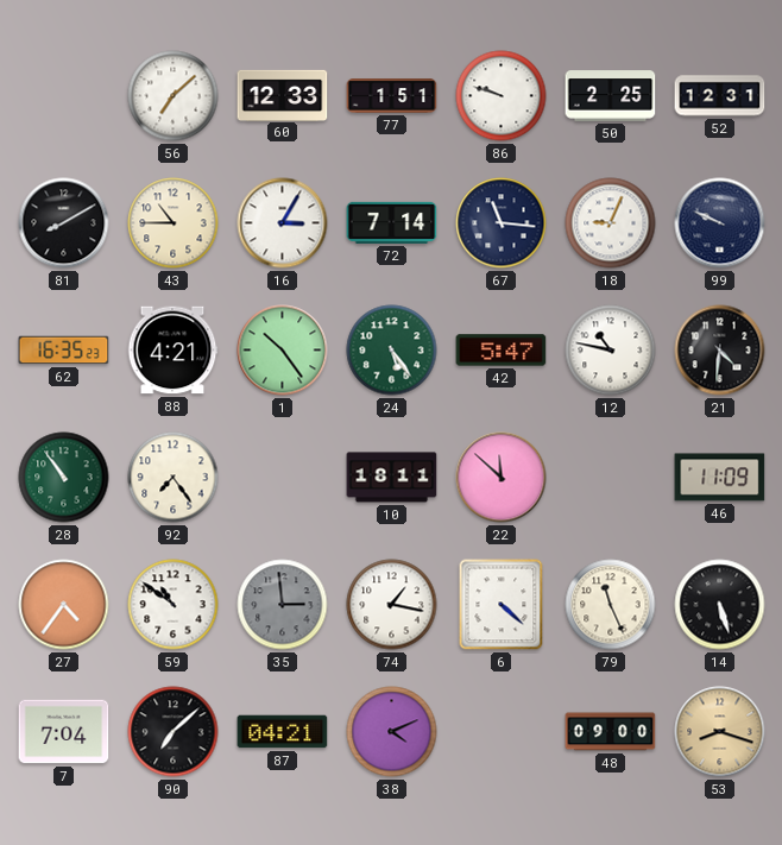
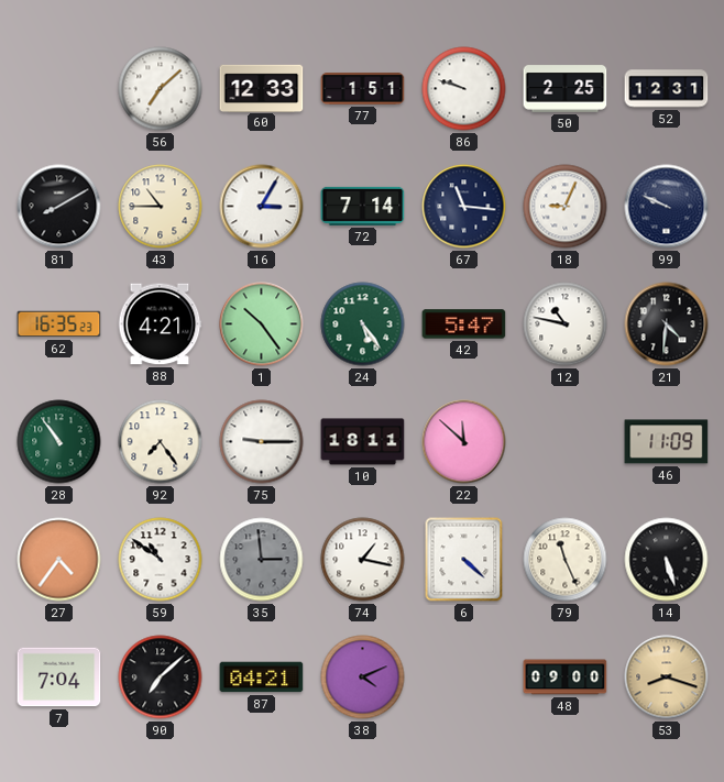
75: none -> 9:15
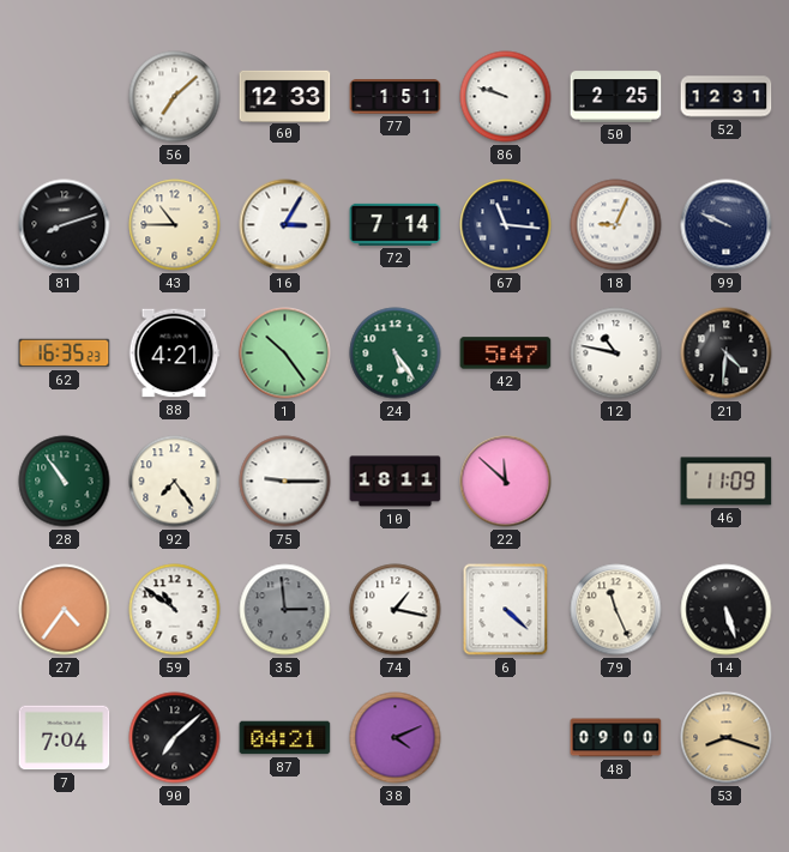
81: 8:10 -> 8:12
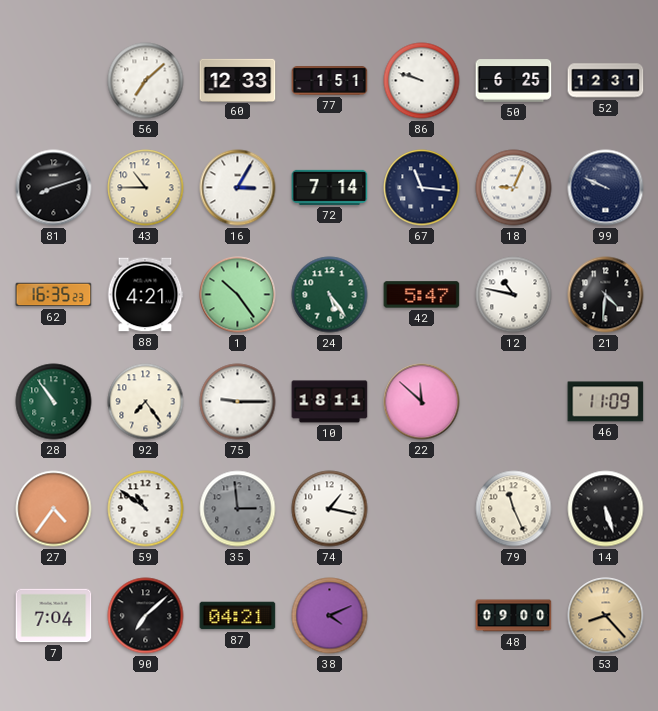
50: 2:25 -> 6:25
6: 4:22 -> none
53: 8:18 -> 8:23
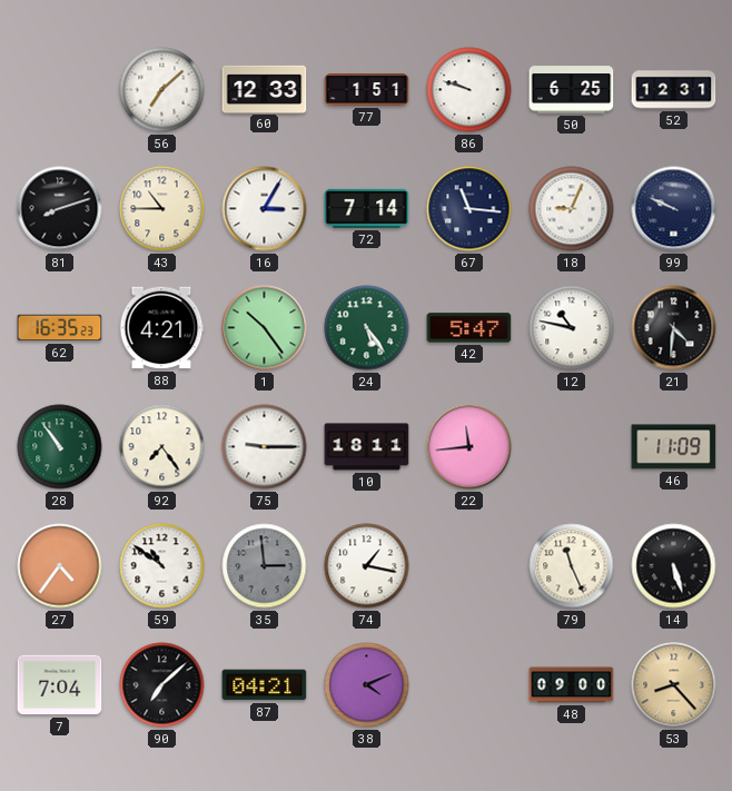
22: 11:52 -> 11:44
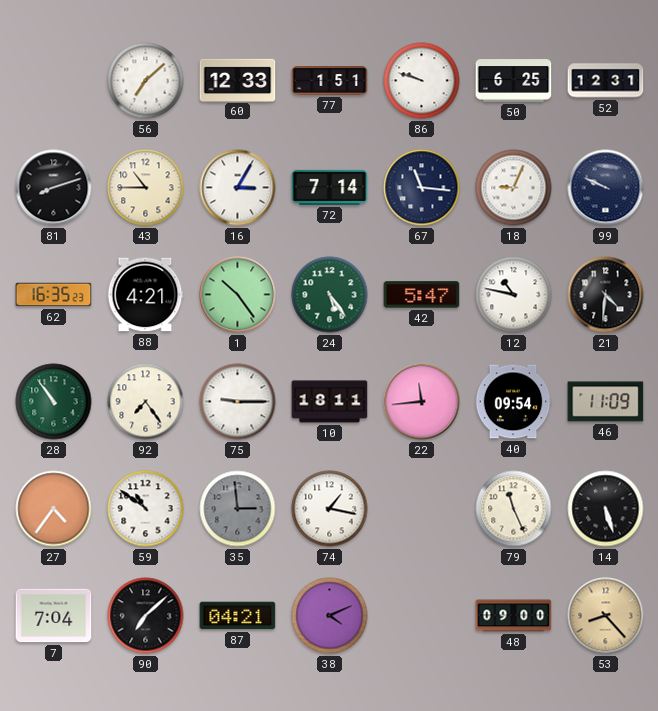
40: none -> 09:54
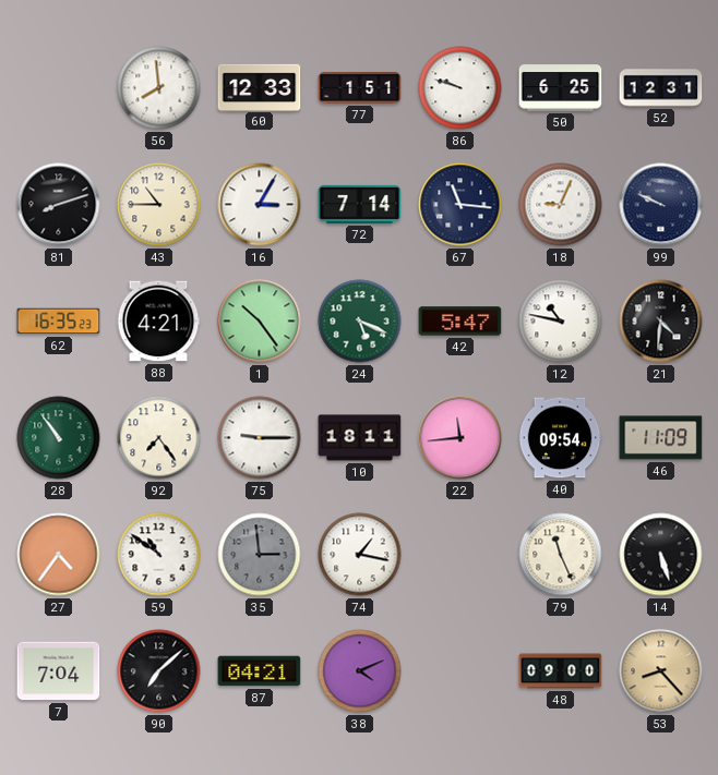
56: 7:08 -> 7:59
24: 5:24 -> 5:19
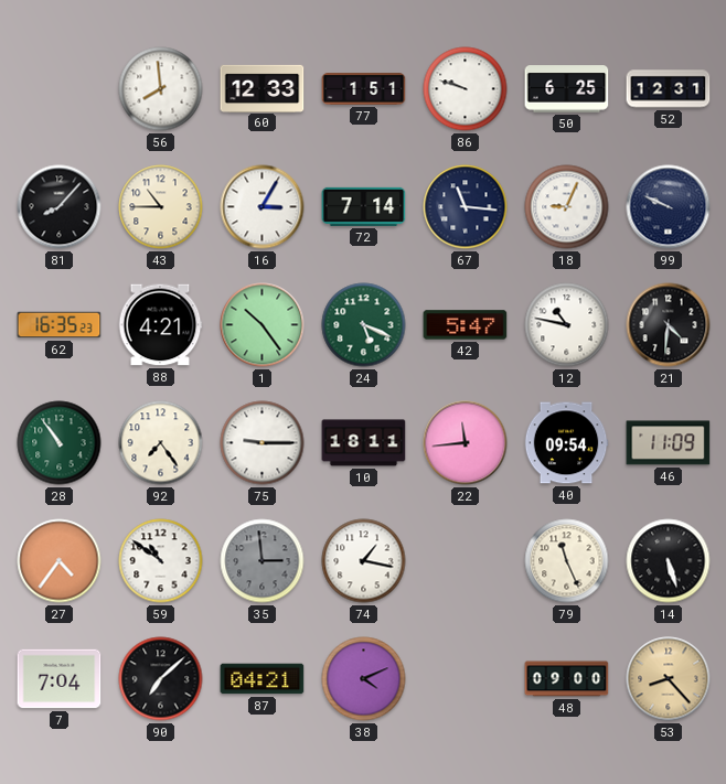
81: 8:12 -> 8:07
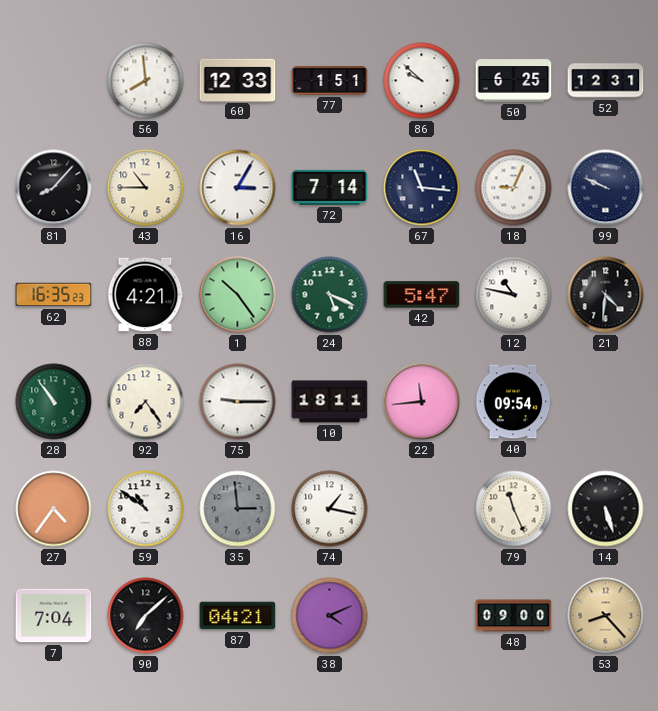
86: 9:48 -> 9:52
46: 11:09 -> none
